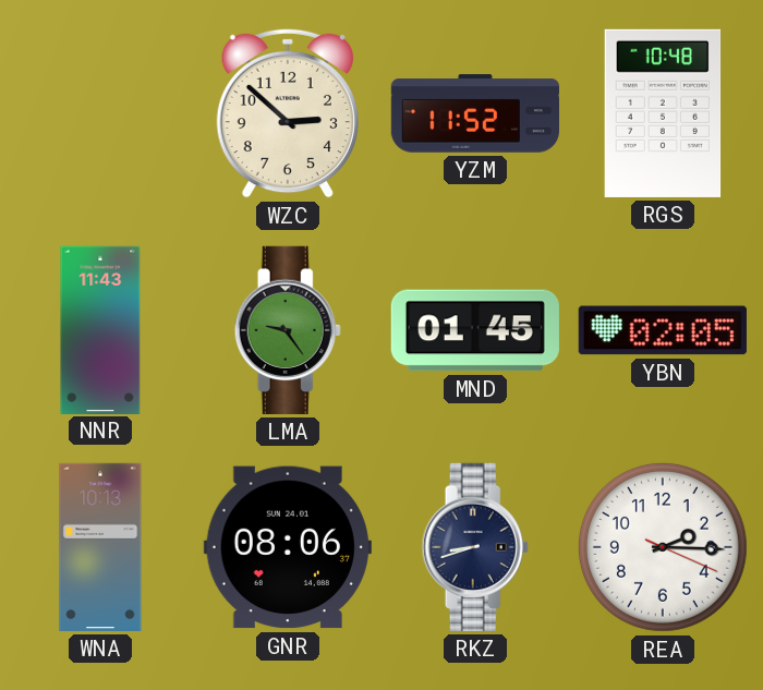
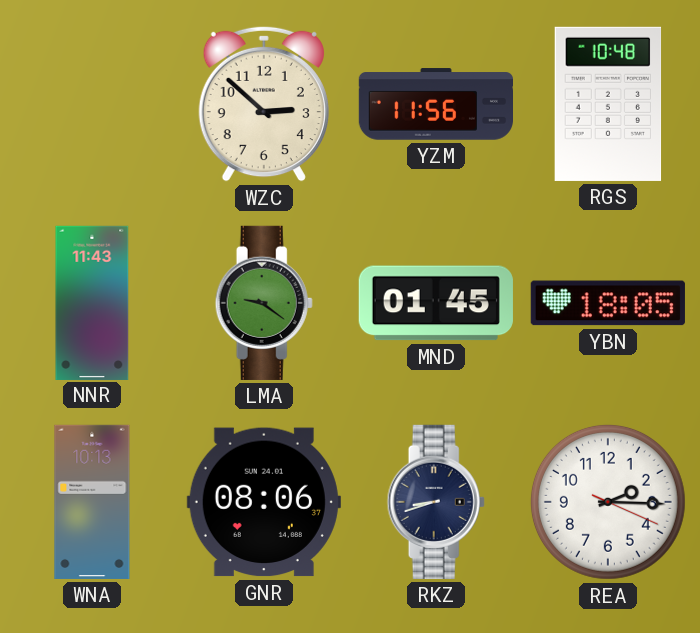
YZM: 11:52 -> 11:56
LMA: 9:24 -> 9:21
YBN: 02:05 -> 18:05
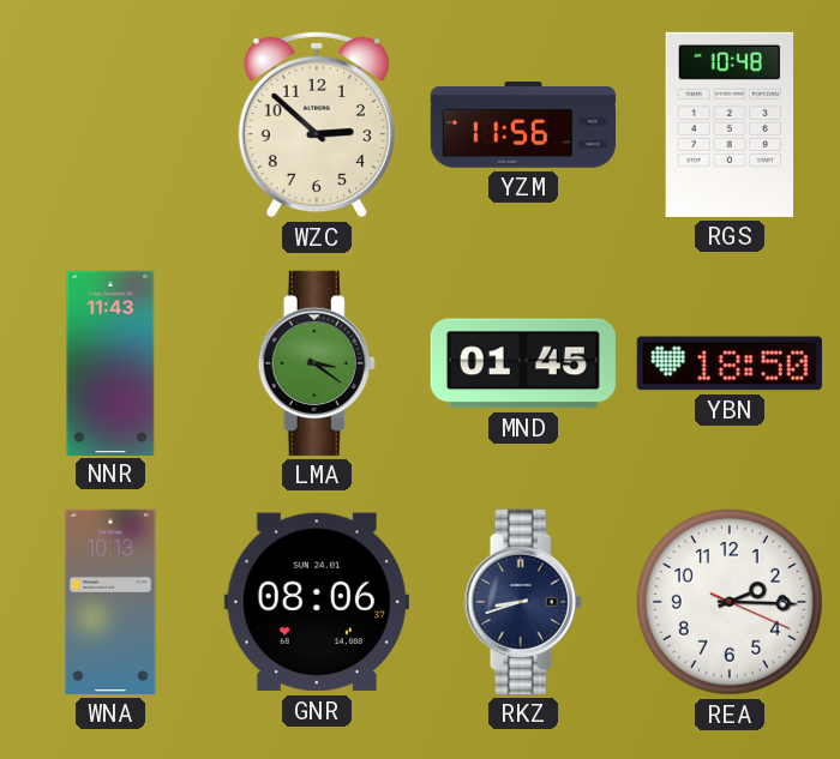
LMA: 9:21 -> 3:21
YBN: 18:05 -> 18:50
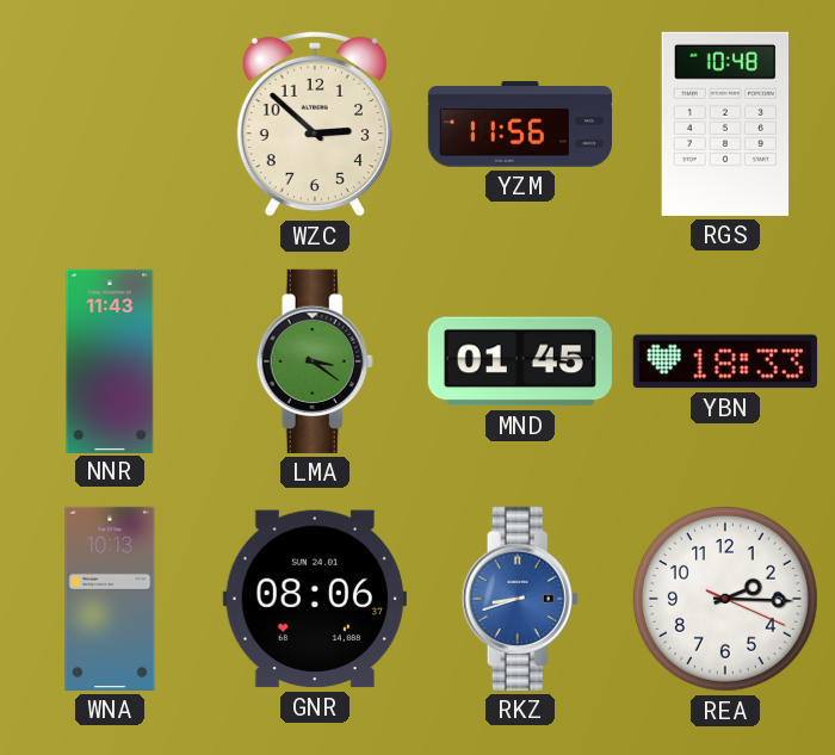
YBN: 18:50 -> 18:33
RKZ dial: navy -> blue
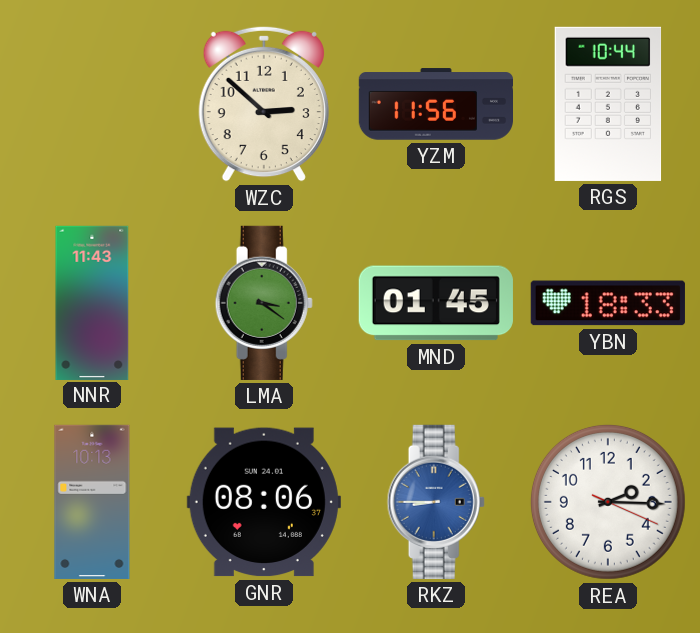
RGS: 10:48 -> 10:44
RKZ: 8:42 -> 8:45
